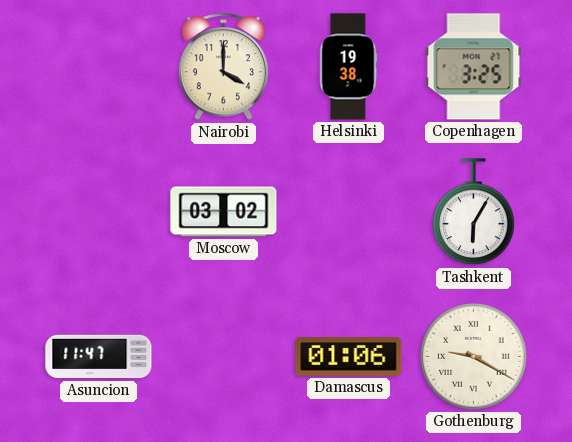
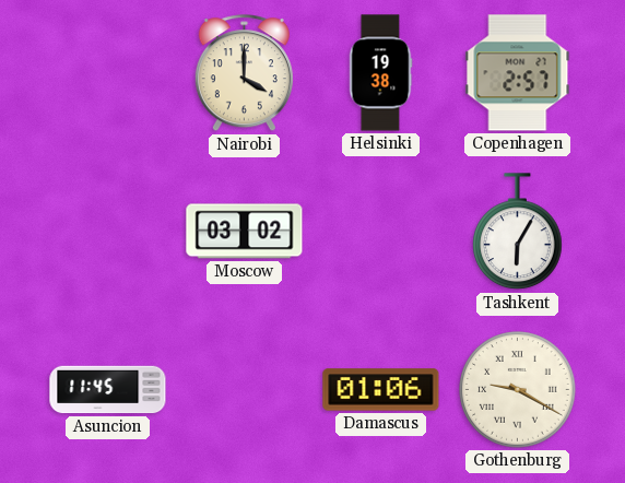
Copenhagen: 3:25 -> 2:57
Asuncion: 11:47 -> 11:45
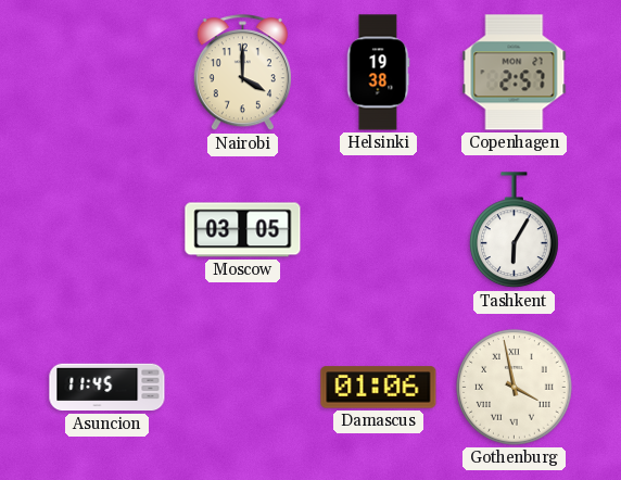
Moscow: 03:02 -> 03:05
Gothenburg: 9:20 -> 3:58
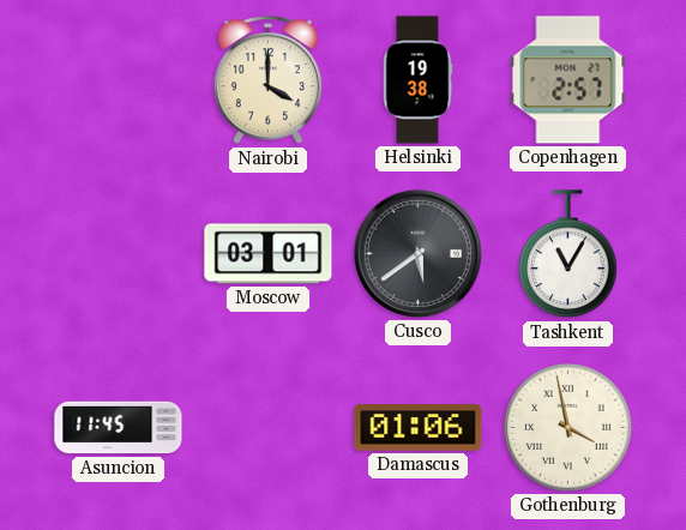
Moscow: 03:05 -> 03:01
Cusco: none -> 5:39
Tashkent: 6:05 -> 11:05
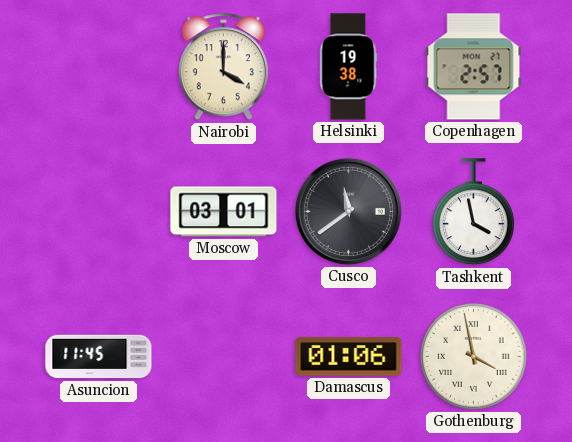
Cusco: 5:39 -> 11:39
Tashkent: 11:05 -> 3:58
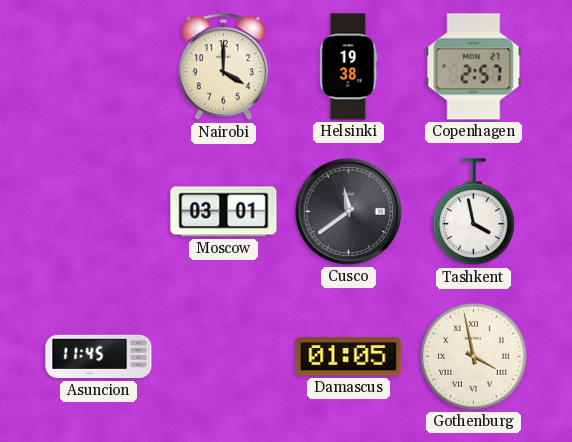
Damascus: 01:06 -> 01:05
